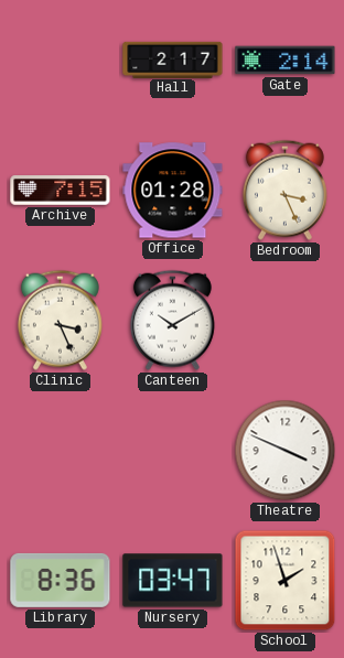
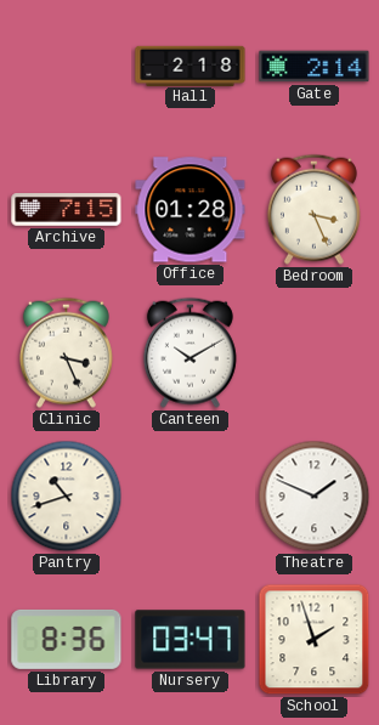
Hall: 2:17 -> 2:18
Pantry: none -> 10:42
Theatre: 3:49 -> 1:49
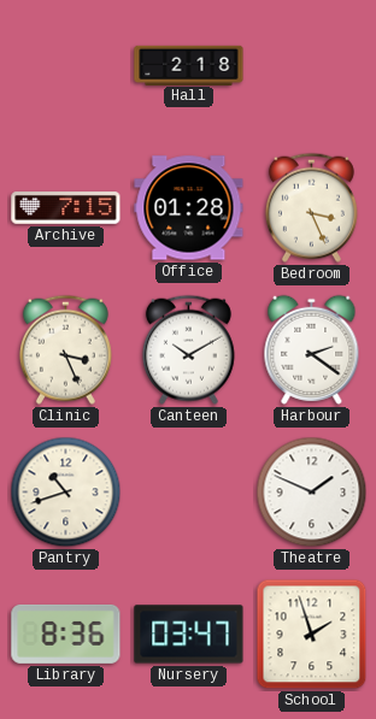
Gate: 2:14 -> none
Harbour: none -> 2:21
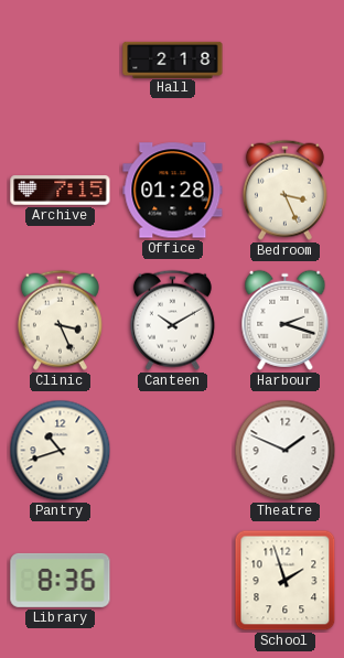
Harbour: 2:21 -> 2:18
Nursery: 03:47 -> none
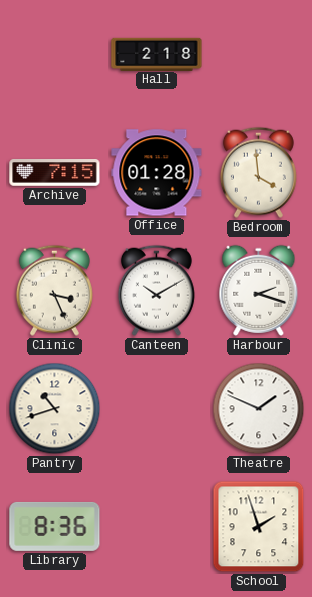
Bedroom: 3:26 -> 3:59
